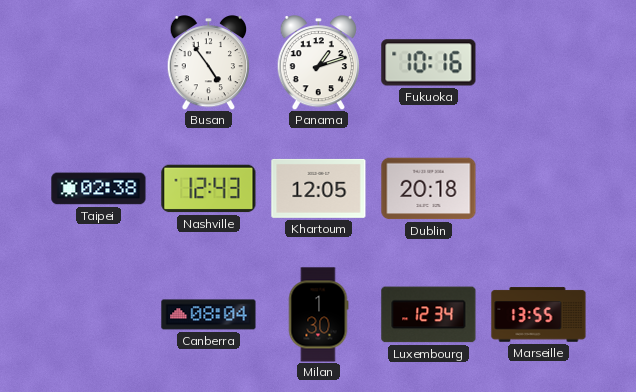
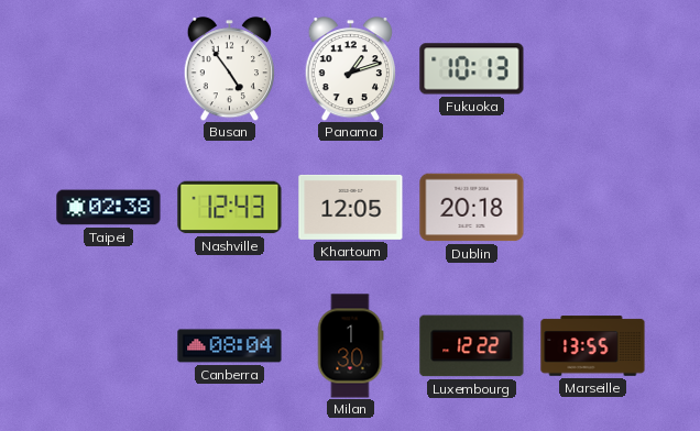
Fukuoka: 10:16 -> 10:13
Luxembourg: 12:34 -> 12:22
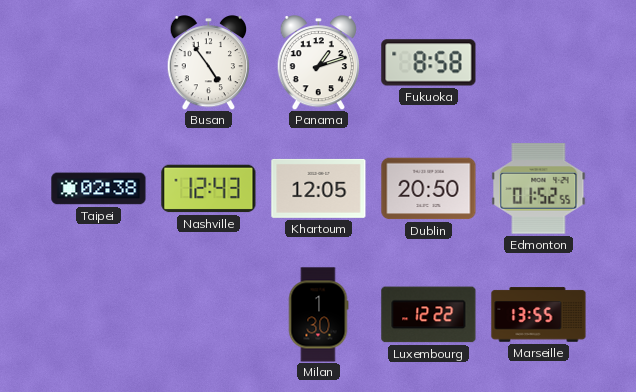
Fukuoka: 10:13 -> 8:58
Dublin: 20:18 -> 20:50
Edmonton: none -> 01:52
Canberra: 08:04 -> none
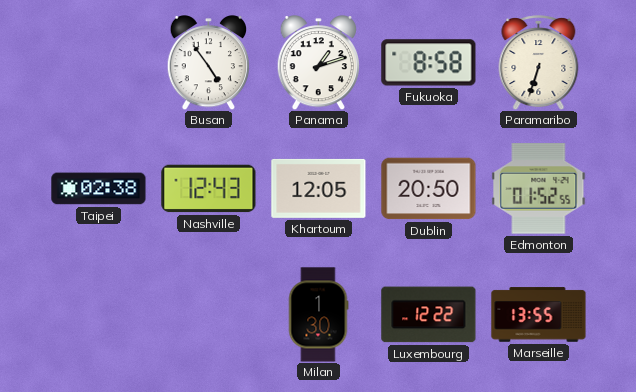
Paramaribo: none -> 6:33
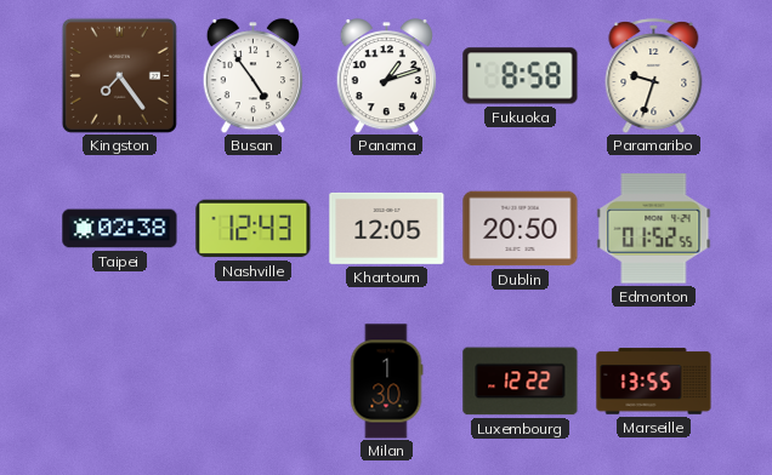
Kingston: none -> 7:24
Paramaribo: 6:33 -> 9:33
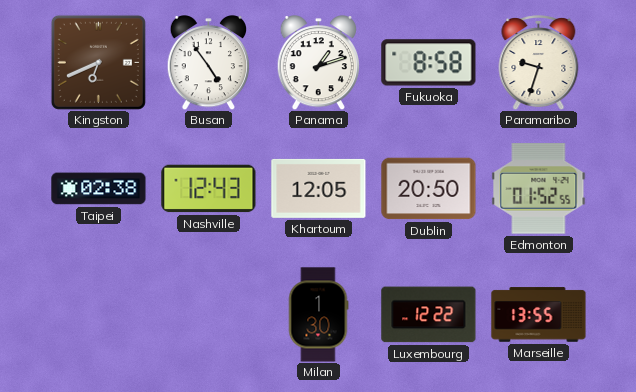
Kingston: 7:24 -> 6:41
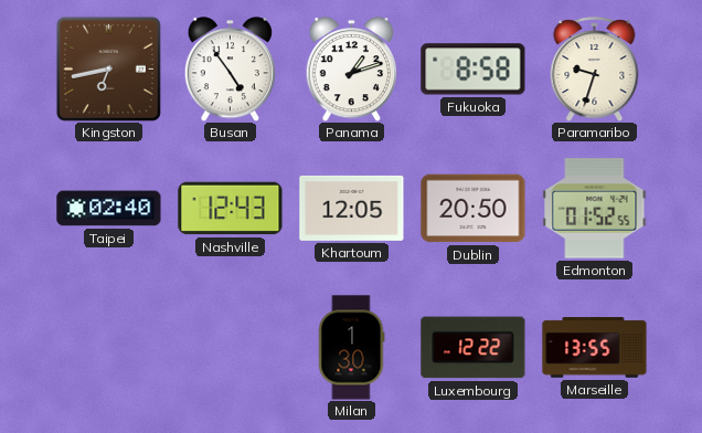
Kingston: 6:41 -> 6:43
Taipei: 02:38 -> 02:40
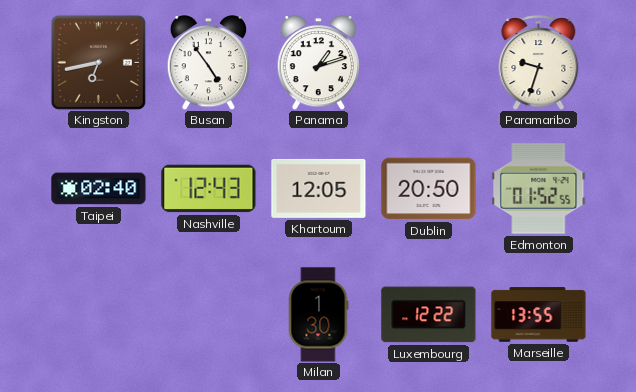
Fukuoka: 8:58 -> none
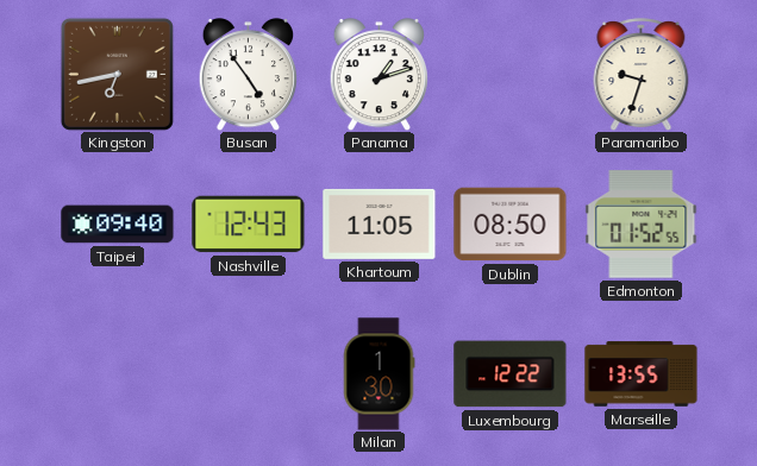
Taipei: 02:40 -> 09:40
Khartoum: 12:05 -> 11:05
Dublin: 20:50 -> 08:50
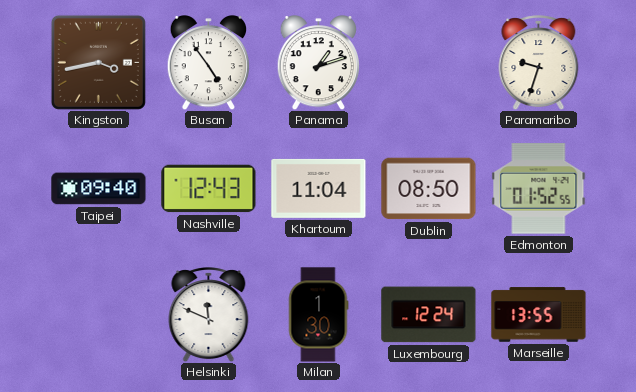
Kingston: 6:43 -> 3:43
Khartoum: 11:05 -> 11:04
Helsinki: none -> 11:49
Luxembourg: 12:22 -> 12:24
